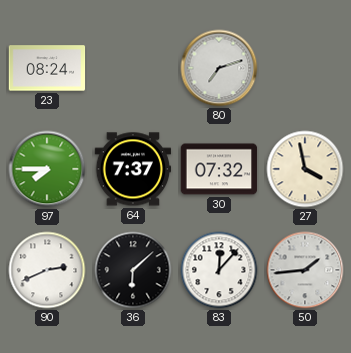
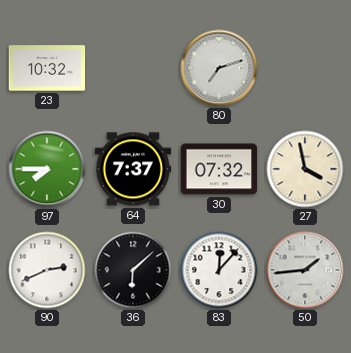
23: 08:24 -> 10:32
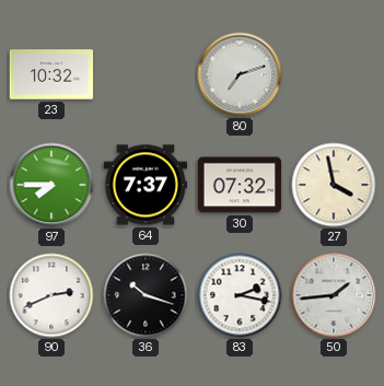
36: 6:08 -> 10:18
83: 12:07 -> 2:17
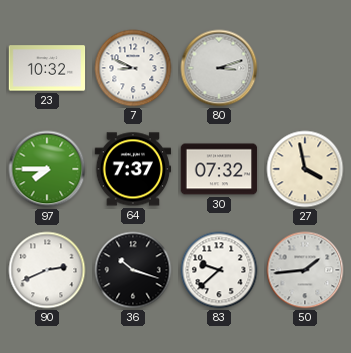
7: none -> 8:49
80: 7:12 -> 3:12
83: 2:17 -> 9:38
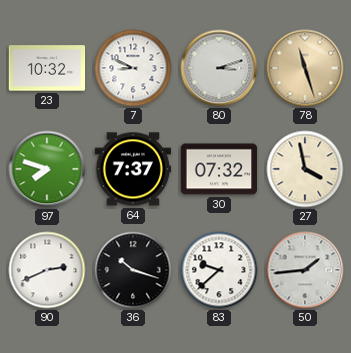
78: none -> 11:27
97: 7:45 -> 7:48
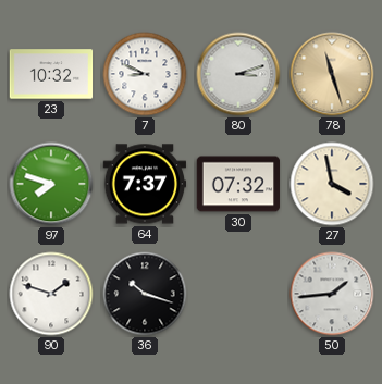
90: 2:41 -> 1:48
83: 9:38 -> none
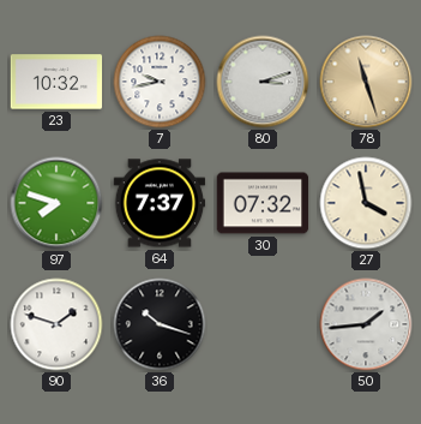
7: 8:49 -> 9:43
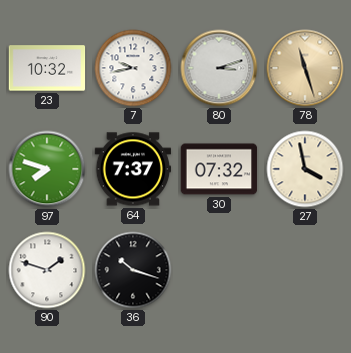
50: 1:44 -> none
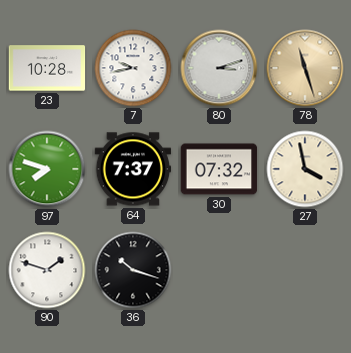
23: 10:32 -> 10:28
